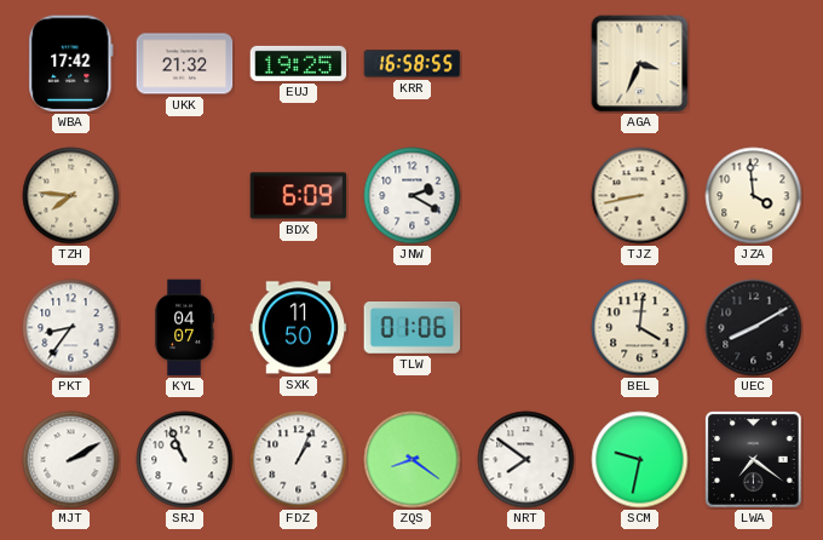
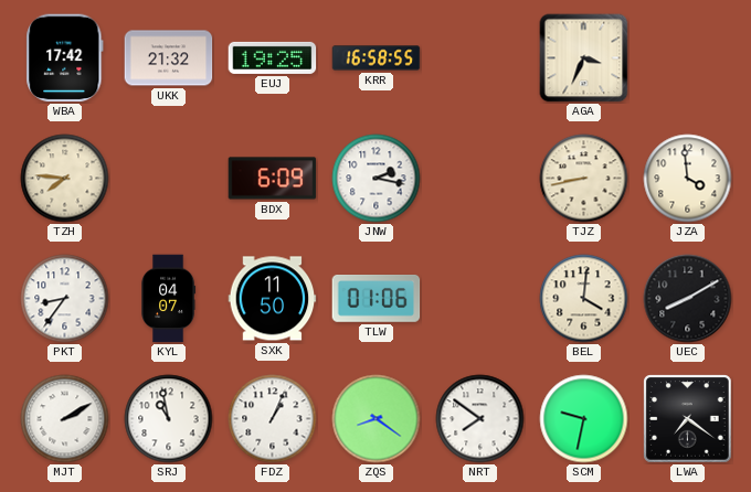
JNW: 2:20 -> 2:17
SRJ: 10:56 -> 10:58
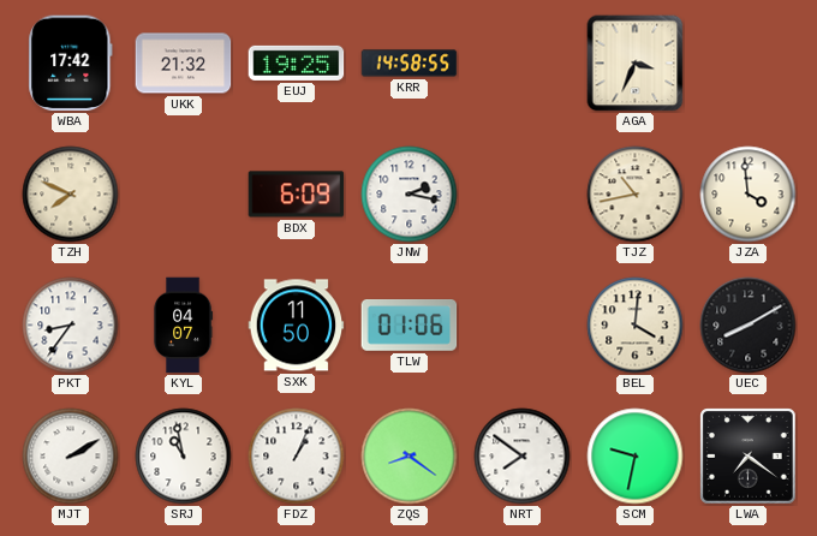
KRR: 16:58 -> 14:58
TZH: 7:46 -> 7:49
TJZ: 8:43 -> 10:43
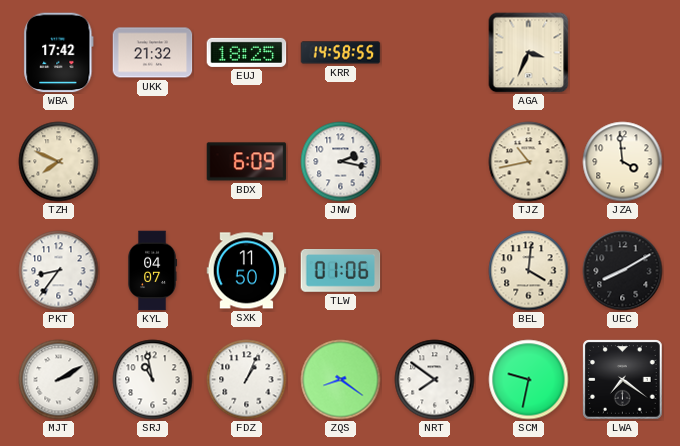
EUJ: 19:25 -> 18:25
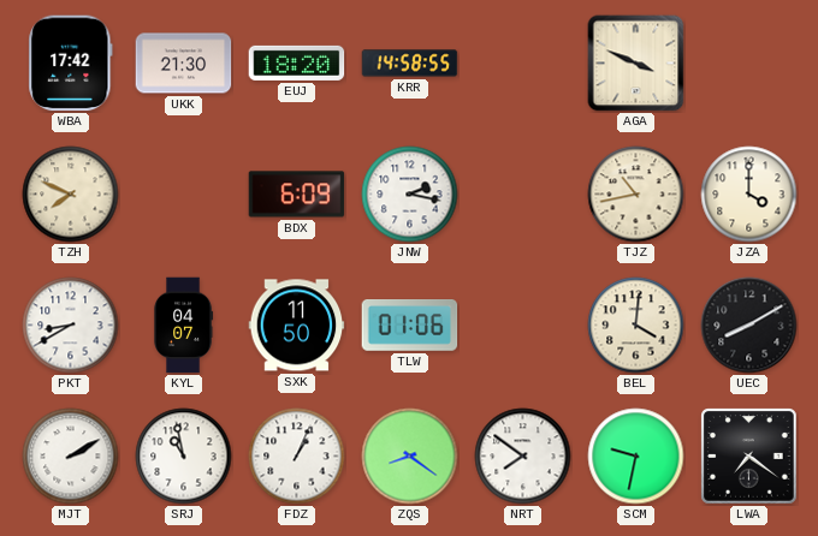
UKK: 21:32 -> 21:30
EUJ: 18:25 -> 18:20
AGA: 3:34 -> 3:49
JZA: 3:59 -> 4:00
PKT: 8:36 -> 8:40
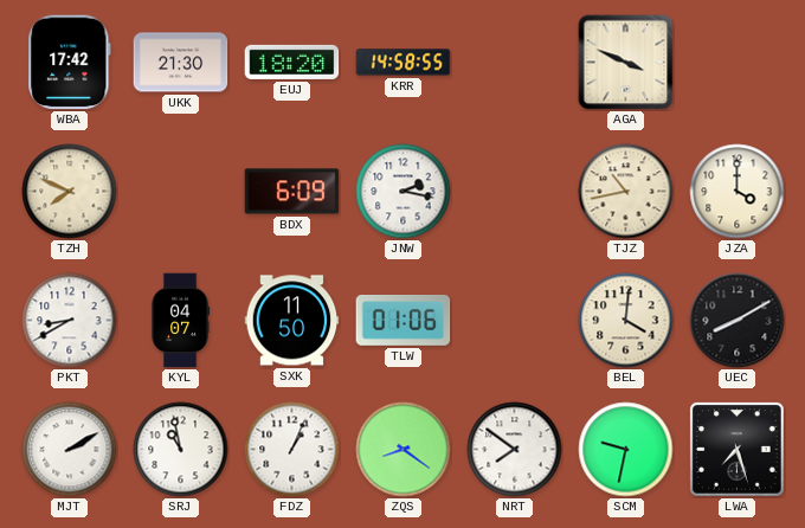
LWA: 7:21 -> 7:27
